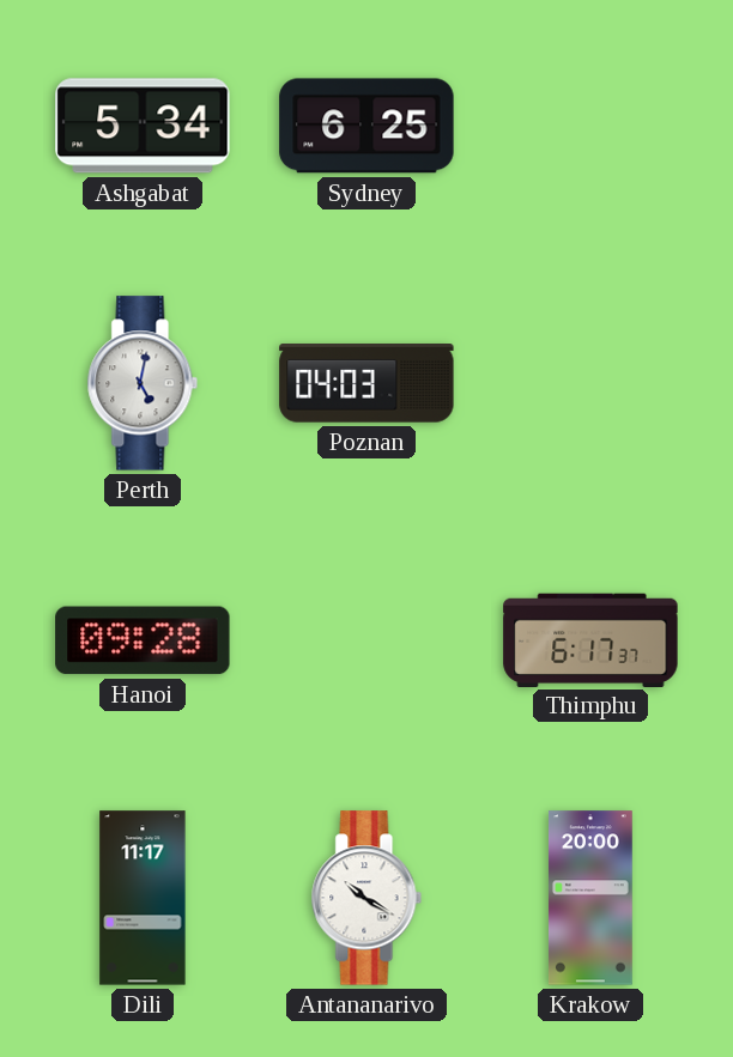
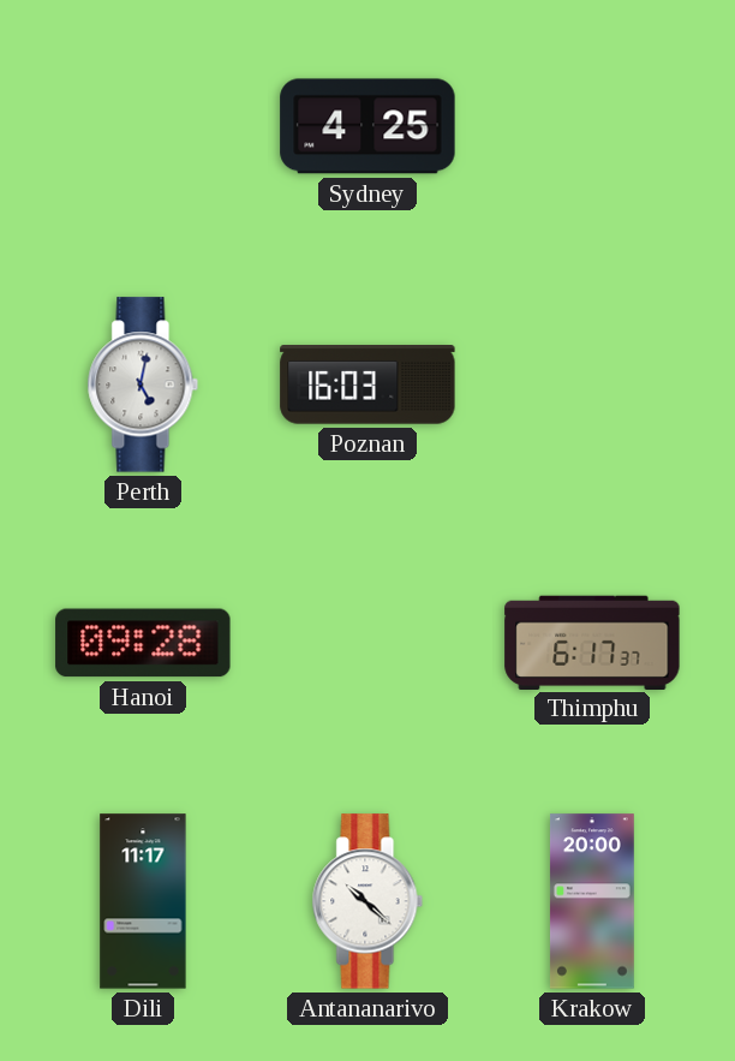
Ashgabat: 5:34 -> none
Sydney: 6:25 -> 4:25
Poznan: 04:03 -> 16:03
Antananarivo: 10:20 -> 10:22
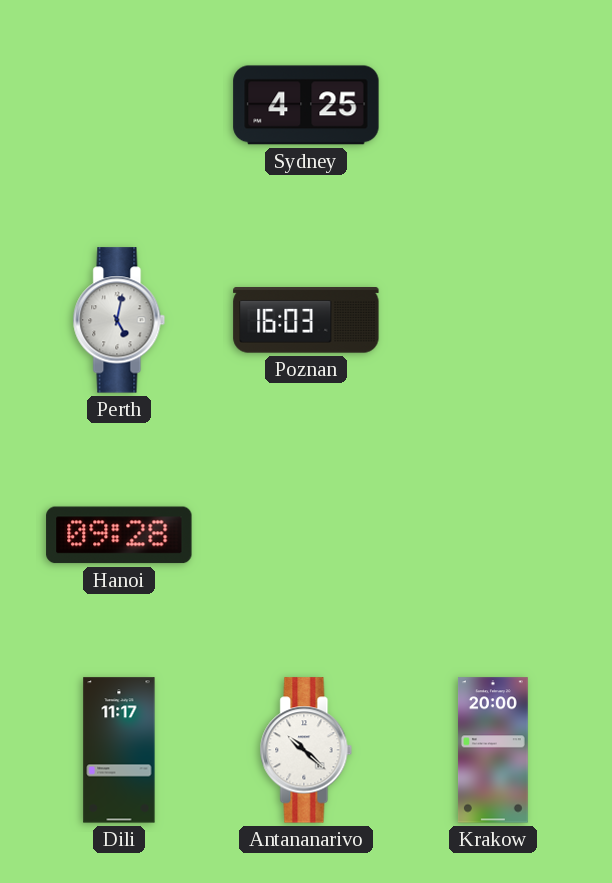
Thimphu: 6:17 -> none
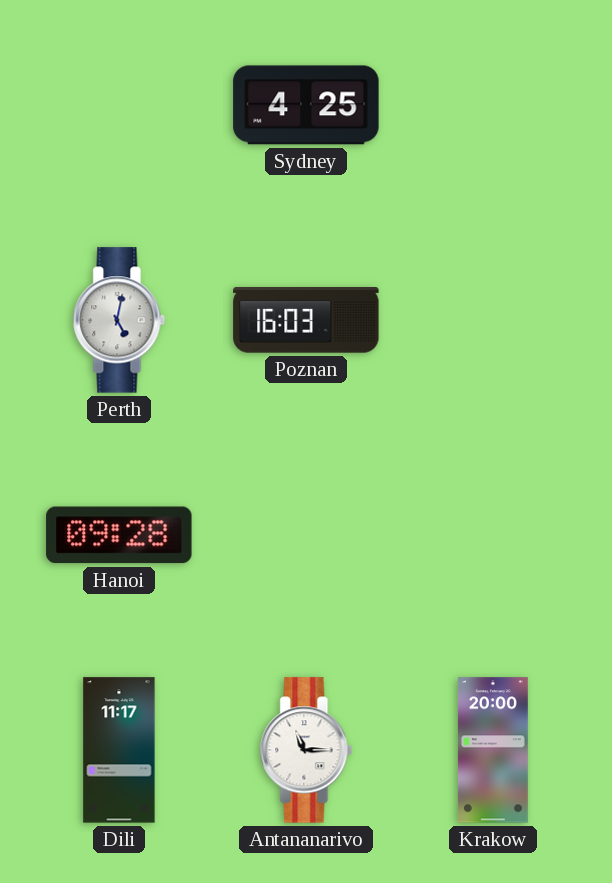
Antananarivo: 10:22 -> 11:15
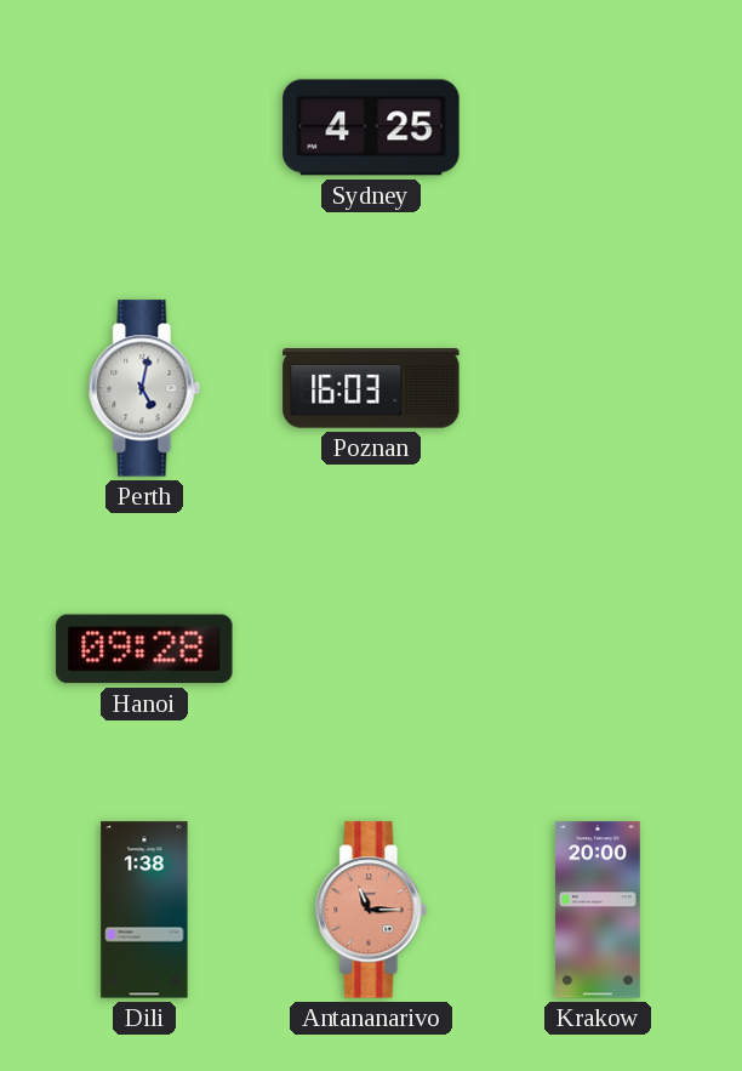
Dili: 11:17 -> 1:38
Antananarivo dial: white -> salmon
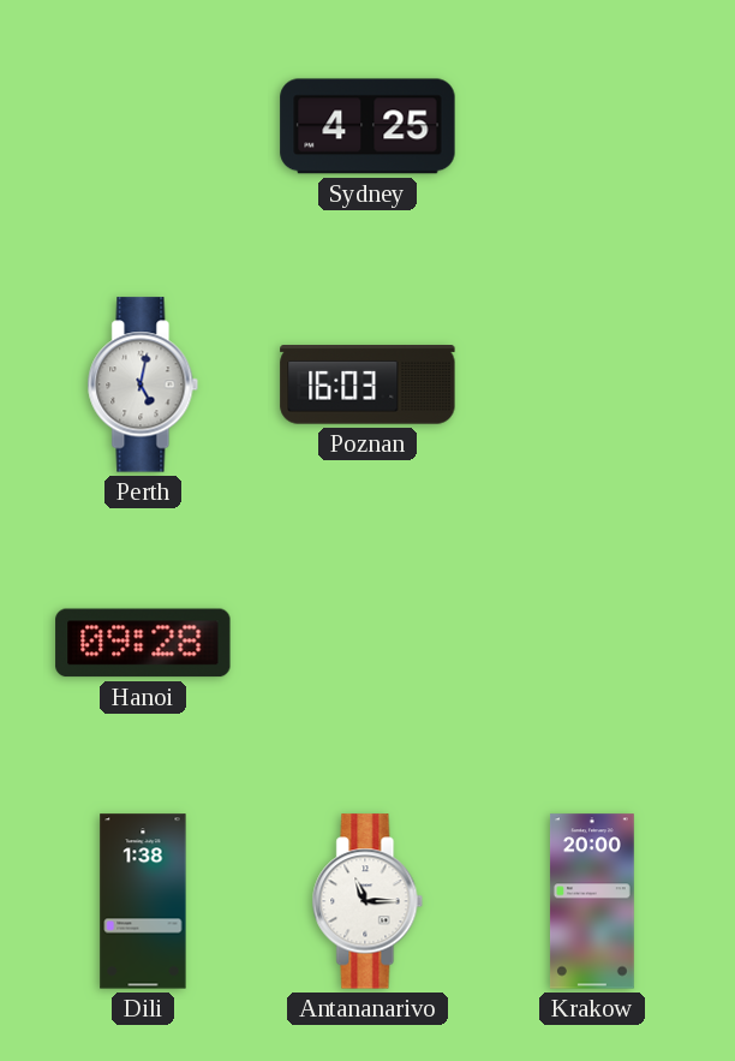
Antananarivo dial: salmon -> white
